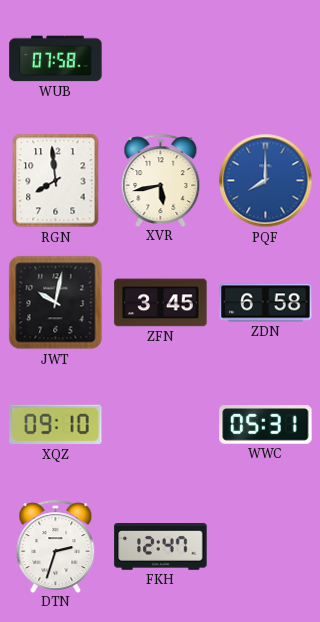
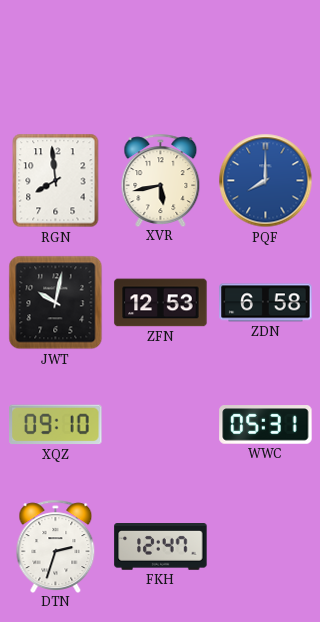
WUB: 07:58 -> none
ZFN: 3:45 -> 12:53
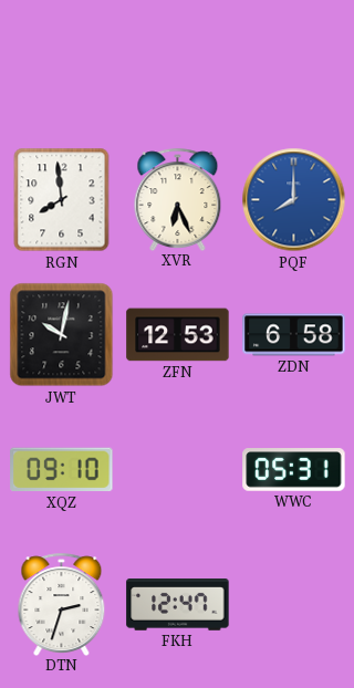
XVR: 5:43 -> 6:26
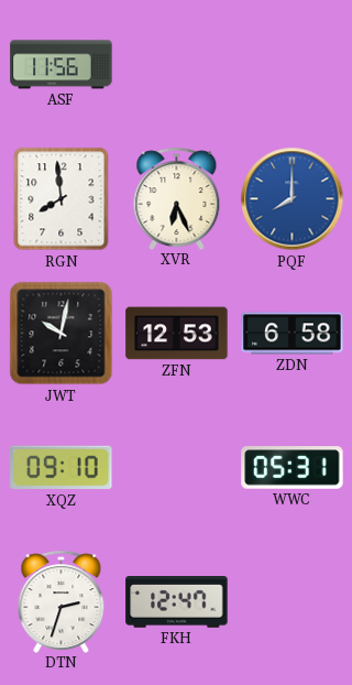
ASF: none -> 11:56
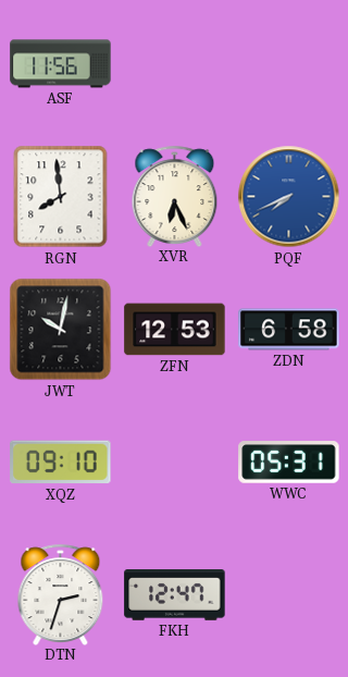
PQF: 8:00 -> 7:41
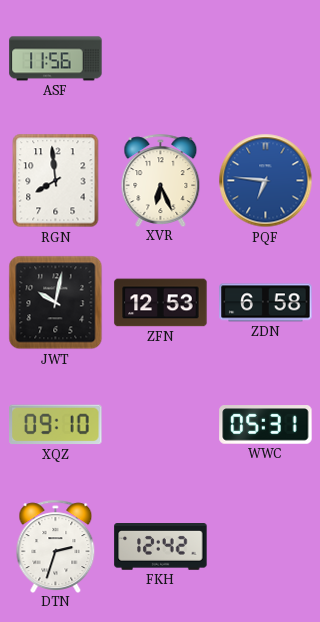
PQF: 7:41 -> 6:46
FKH: 12:47 -> 12:42
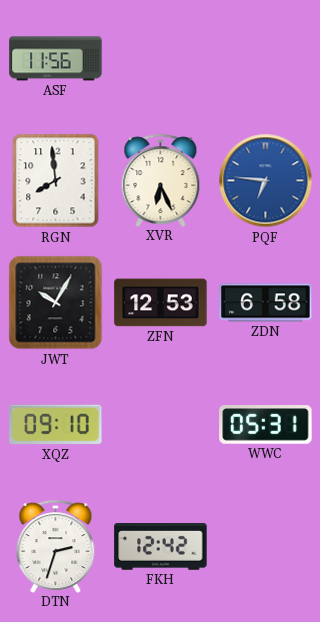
JWT: 10:02 -> 10:05
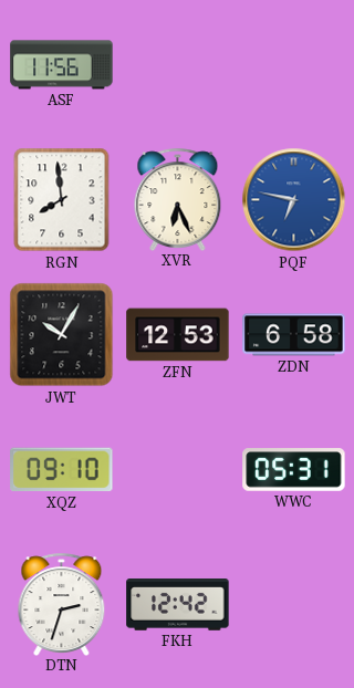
PQF: 6:46 -> 6:47
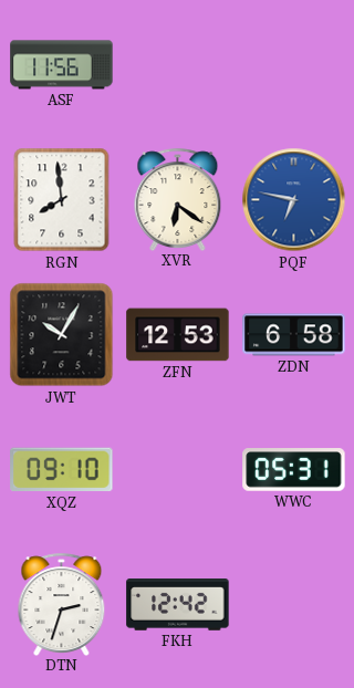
XVR: 6:26 -> 6:21
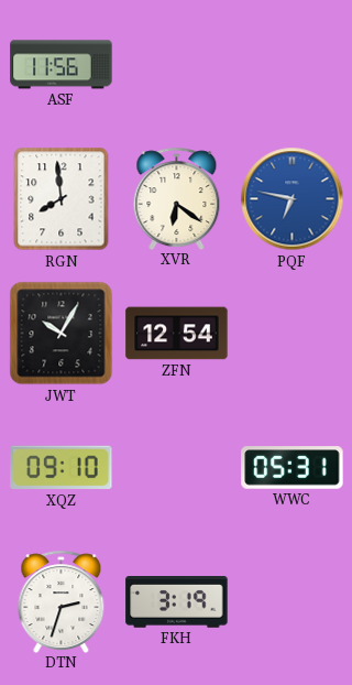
ZFN: 12:53 -> 12:54
ZDN: 6:58 -> none
FKH: 12:42 -> 3:19
